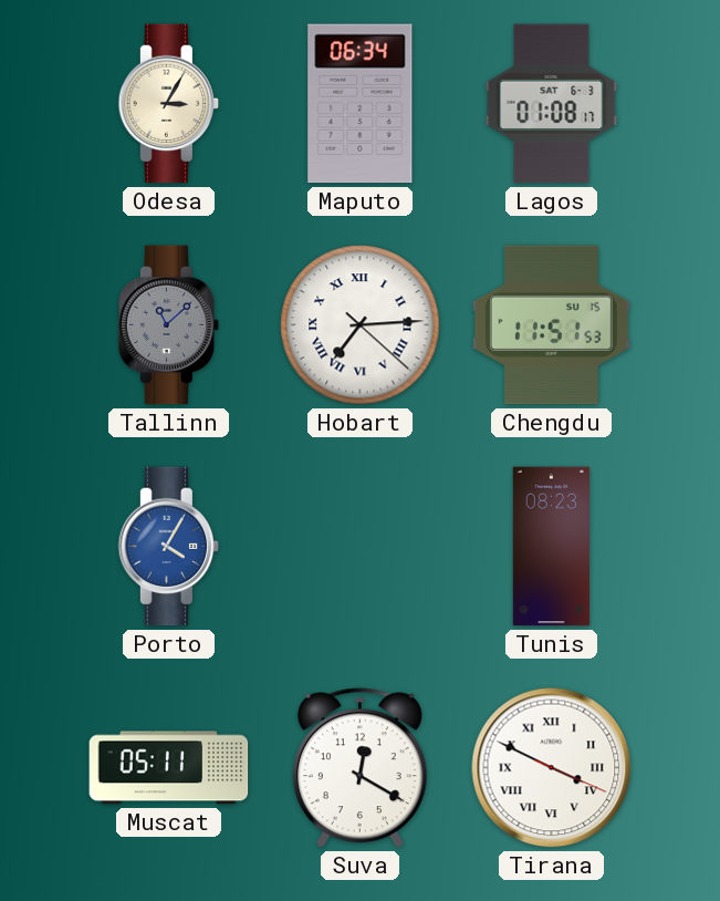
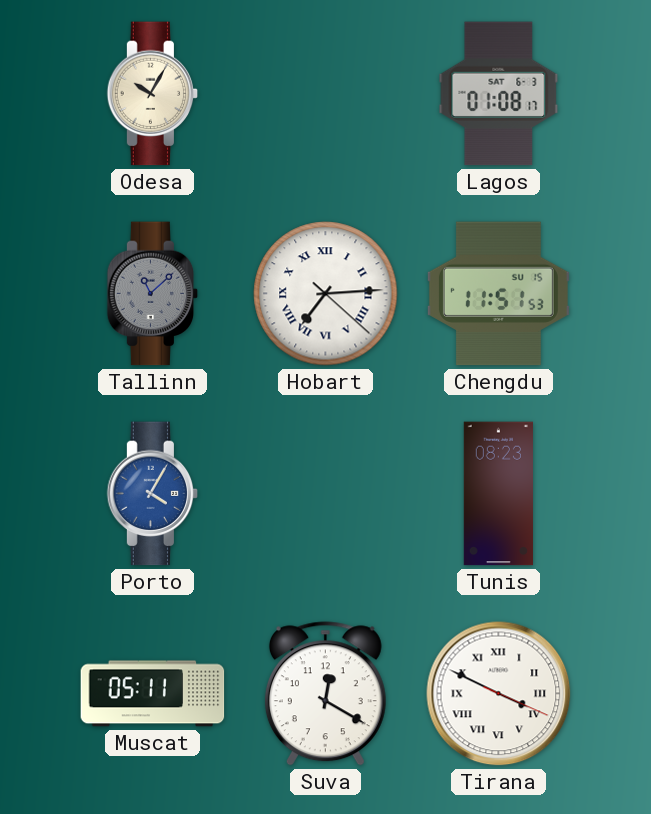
Odesa: 3:05 -> 10:05
Maputo: 06:34 -> none
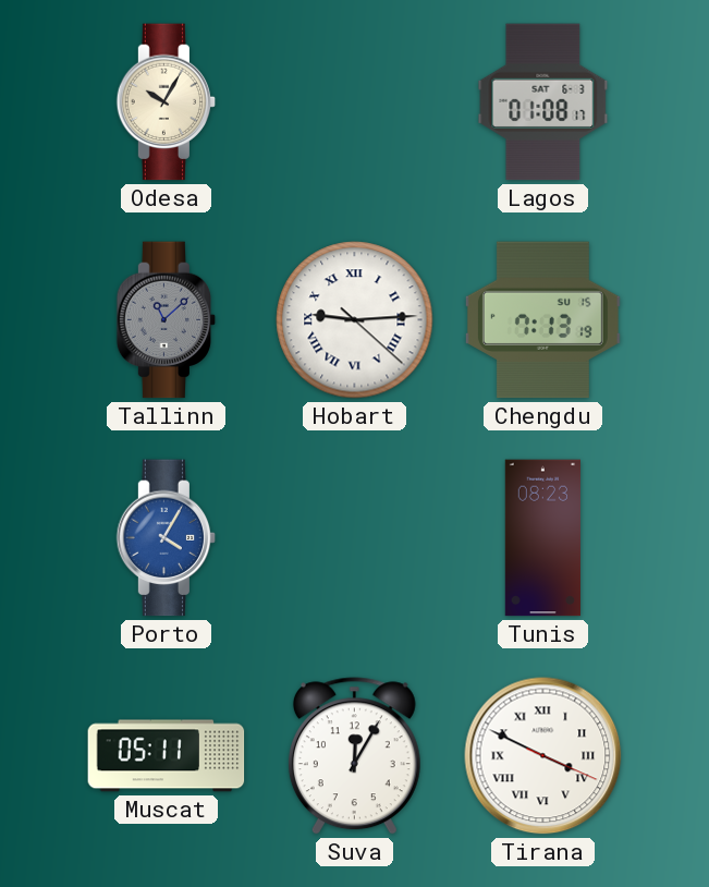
Hobart: 7:14 -> 9:14
Chengdu: 11:51 -> 7:13
Suva: 12:20 -> 12:05
